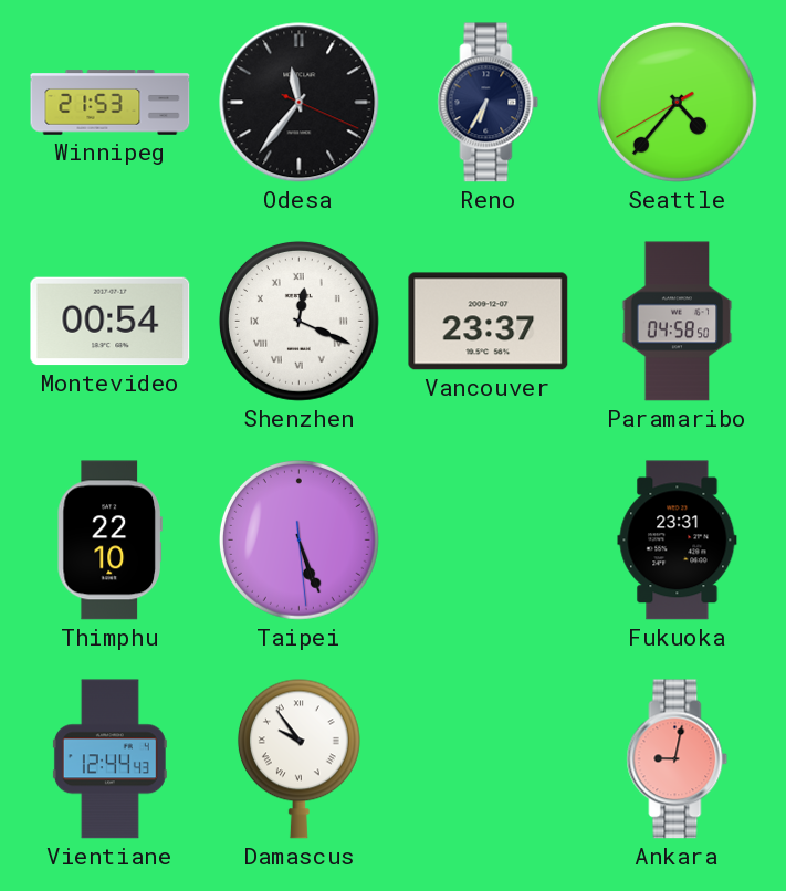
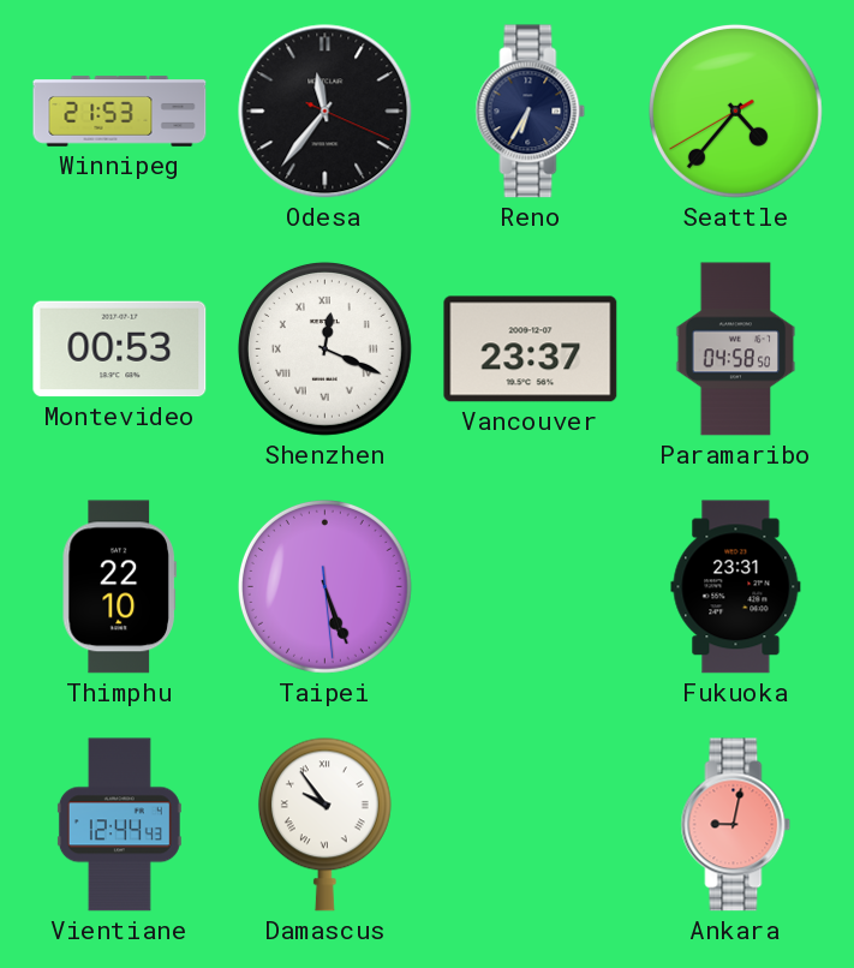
Montevideo: 00:54 -> 00:53
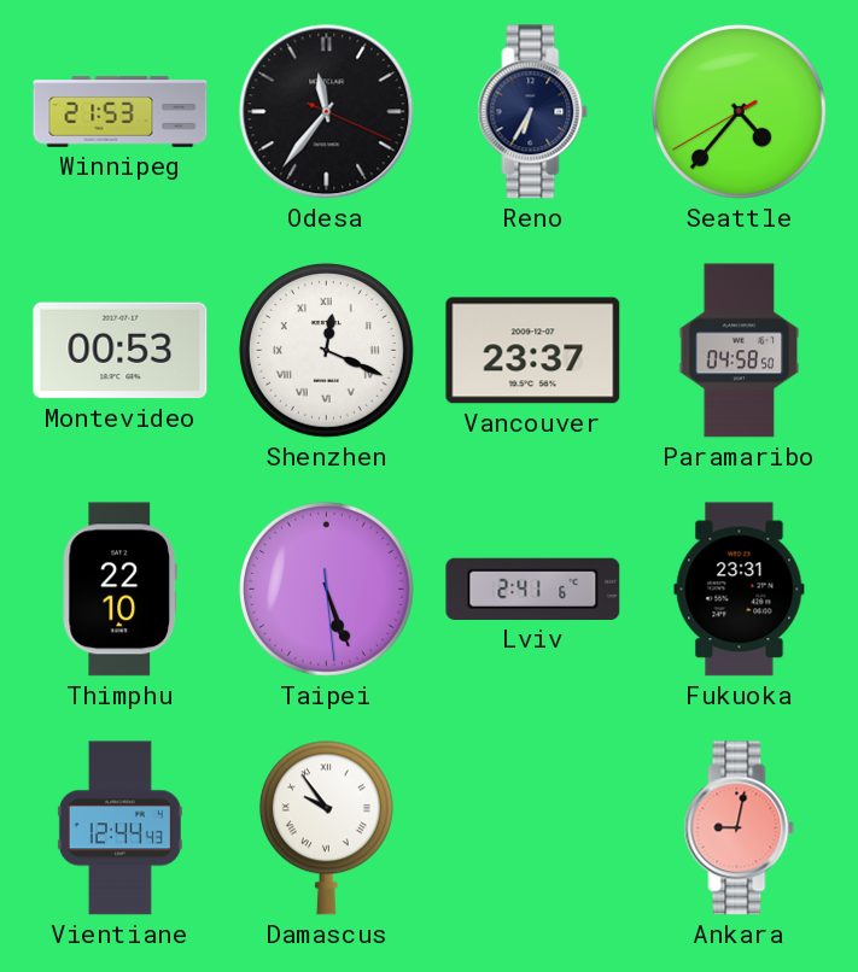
Lviv: none -> 2:41
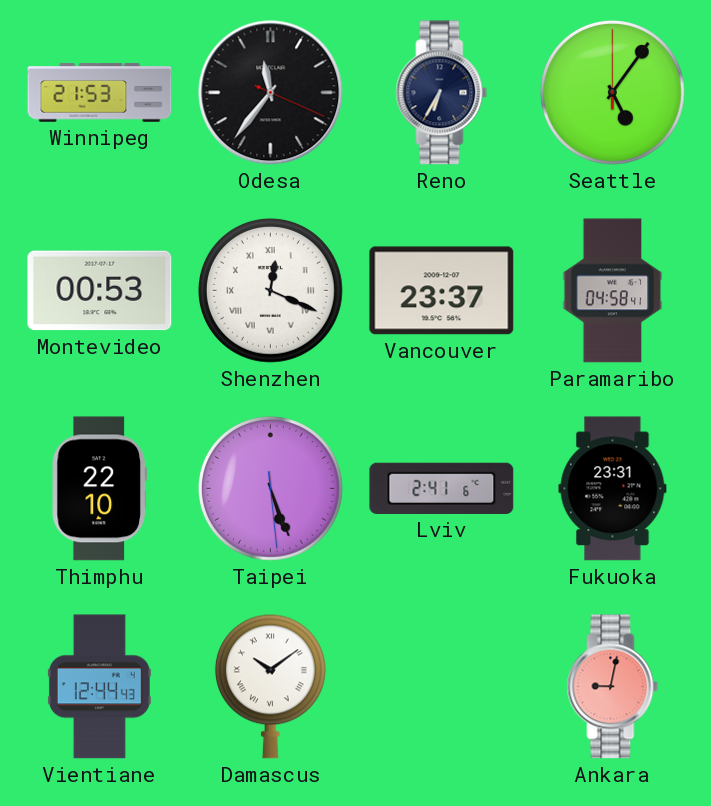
Seattle: 4:36 -> 5:06
Paramaribo: 04:58:50 -> 04:58:41
Damascus: 9:54 -> 10:09
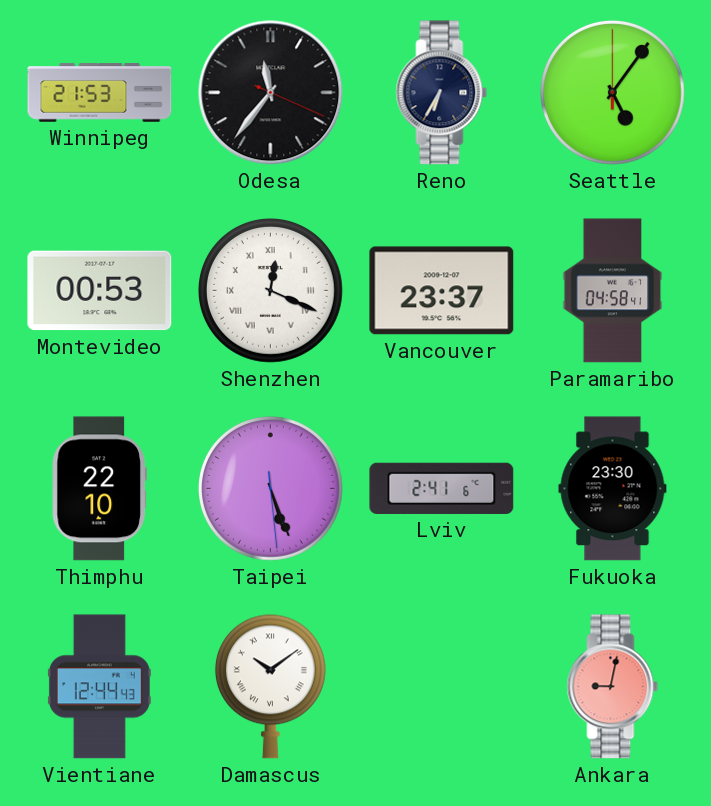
Fukuoka: 23:31 -> 23:30
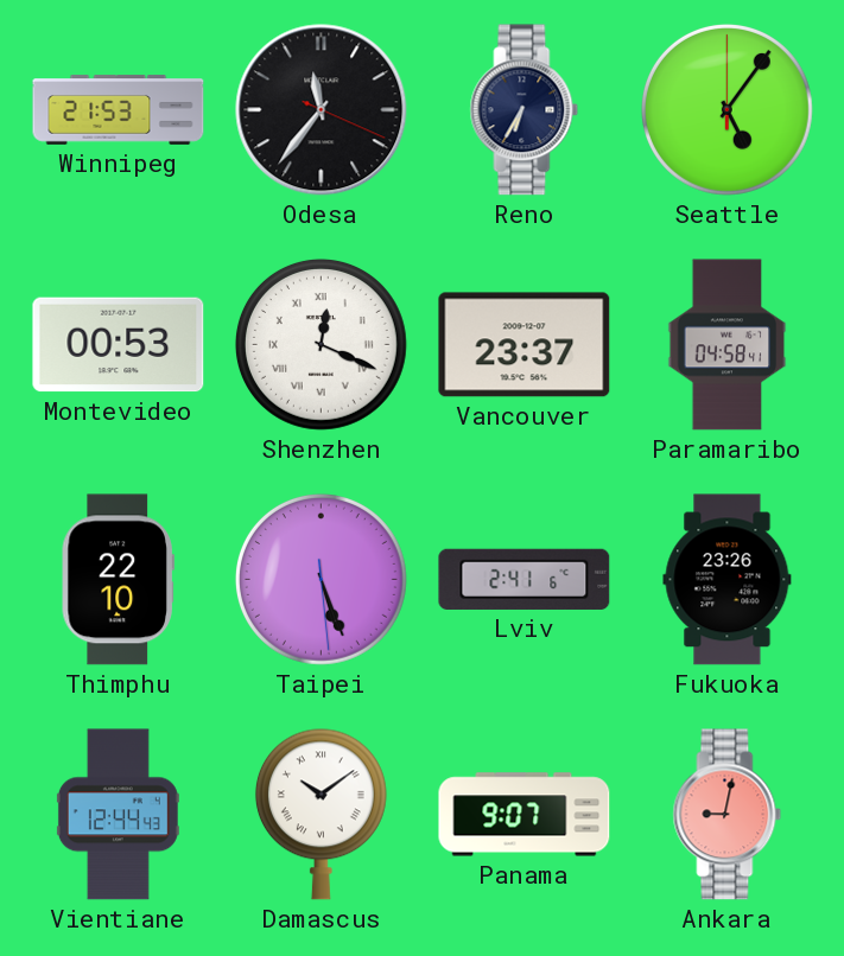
Fukuoka: 23:30 -> 23:26
Panama: none -> 9:07
